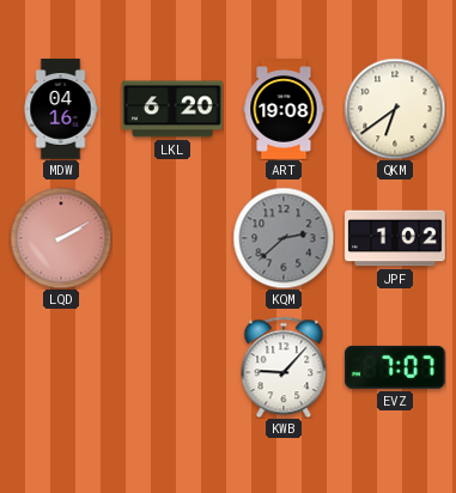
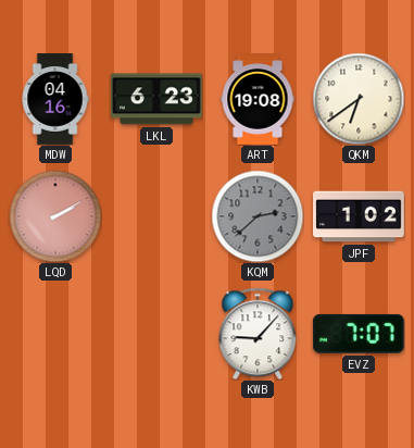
LKL: 6:20 -> 6:23
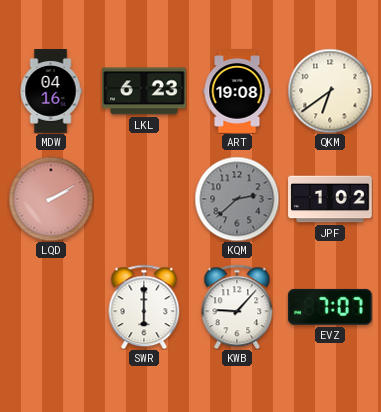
SWR: none -> 6:00
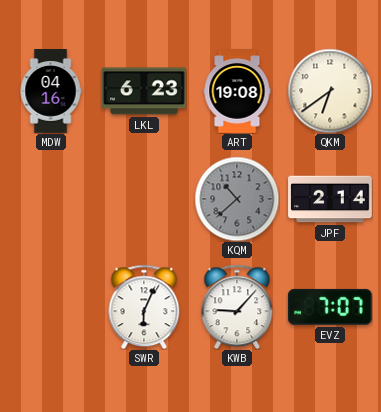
LQD: 2:10 -> none
KQM: 2:38 -> 10:38
JPF: 1:02 -> 2:14
SWR: 6:00 -> 6:04
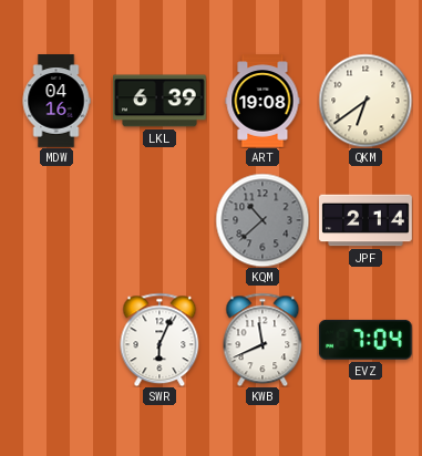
LKL: 6:23 -> 6:39
KWB: 9:07 -> 11:41
EVZ: 7:07 -> 7:04
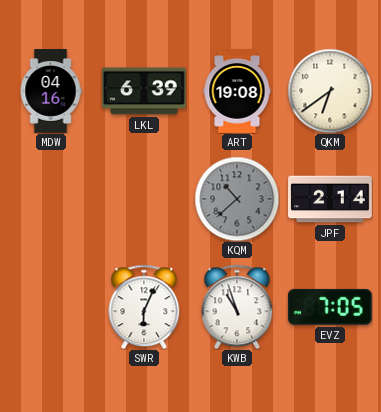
KWB: 11:41 -> 10:57
EVZ: 7:04 -> 7:05
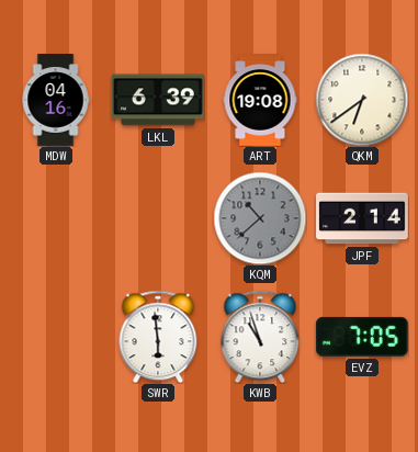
SWR: 6:04 -> 5:59
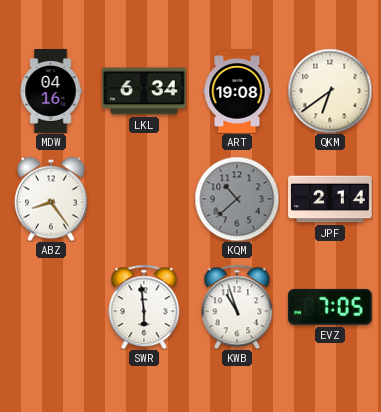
LKL: 6:39 -> 6:34
ABZ: none -> 8:24
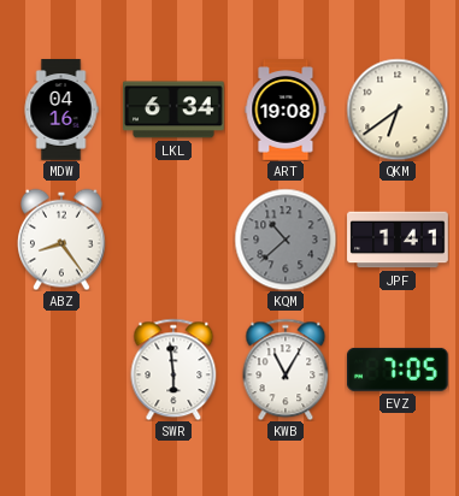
JPF: 2:14 -> 1:41
KWB: 10:57 -> 11:05
